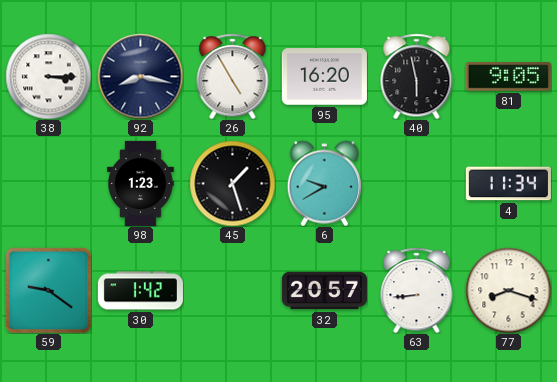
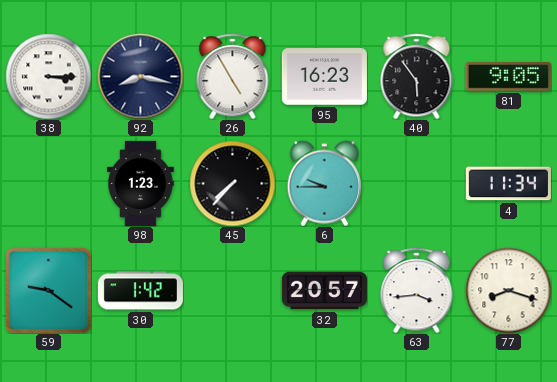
95: 16:20 -> 16:23
40: 5:58 -> 5:54
45: 1:27 -> 7:37
6: 9:40 -> 9:45
63: 8:44 -> 3:44
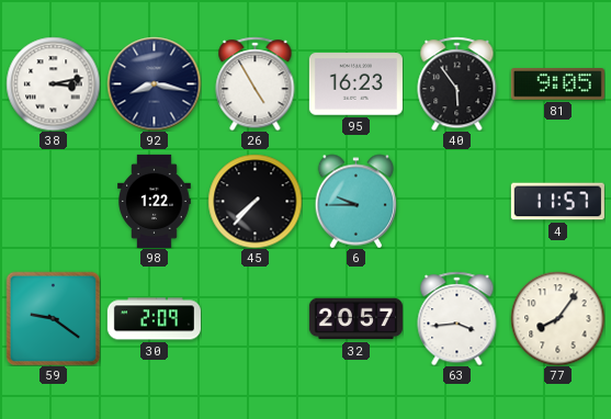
38: 3:15 -> 3:13
98: 1:23 -> 1:22
4: 11:34 -> 11:57
30: 1:42 -> 2:09
77: 8:18 -> 8:06
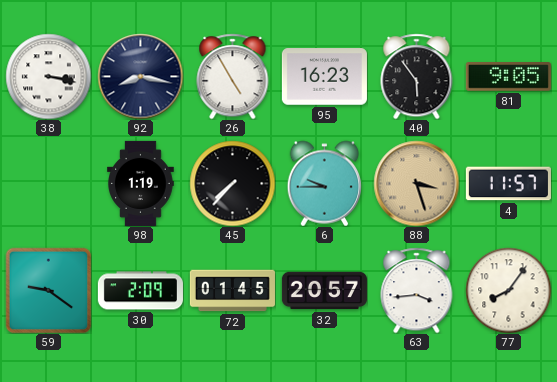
38: 3:13 -> 3:17
98: 1:22 -> 1:19
88: none -> 3:27
72: none -> 01:45
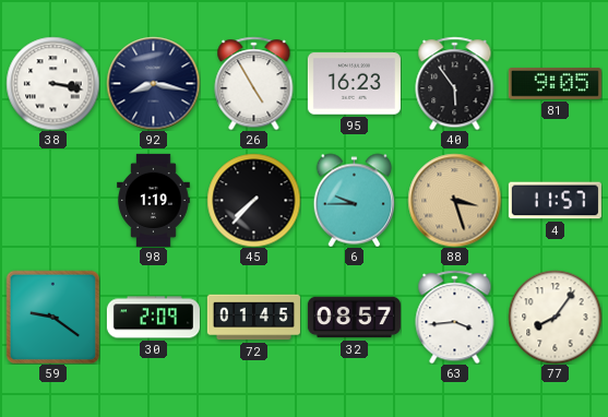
32: 20:57 -> 08:57
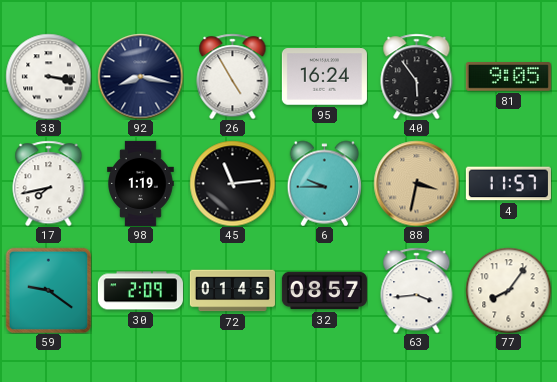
95: 16:23 -> 16:24
17: none -> 7:43
45: 7:37 -> 11:14
88: 3:27 -> 3:32
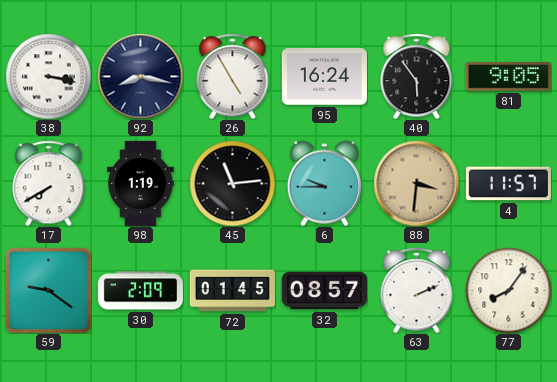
17: 7:43 -> 7:40
88: 3:32 -> 3:31
63: 3:44 -> 2:11
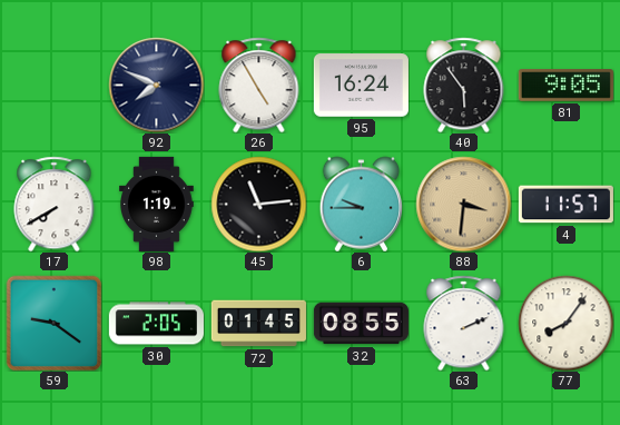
38: 3:17 -> none
92: 8:17 -> 7:49
30: 2:09 -> 2:05
32: 08:57 -> 08:55
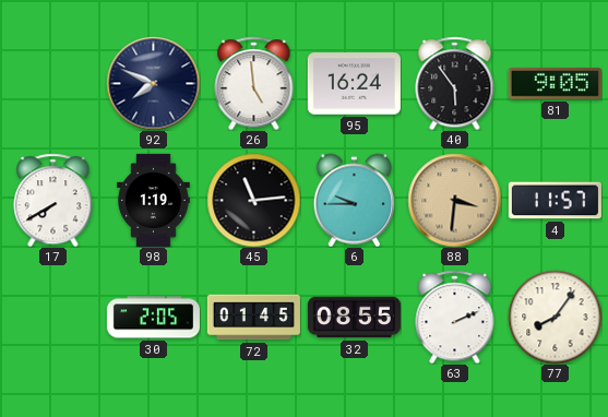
26: 4:55 -> 4:59
59: 9:21 -> none
